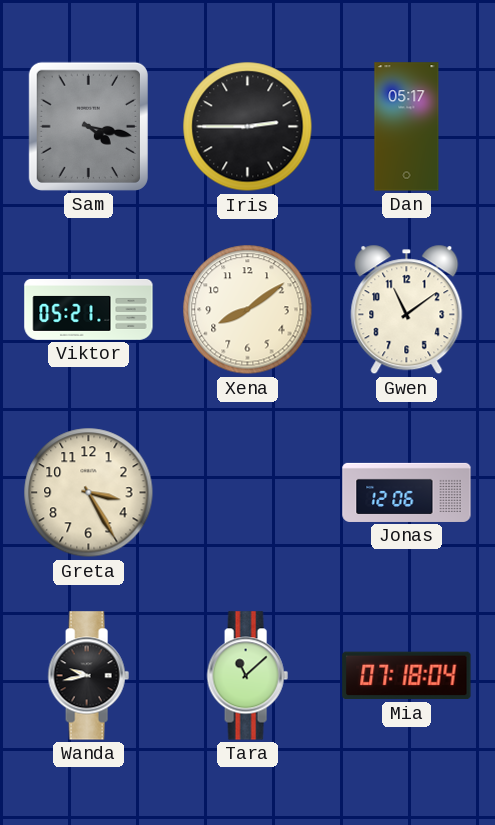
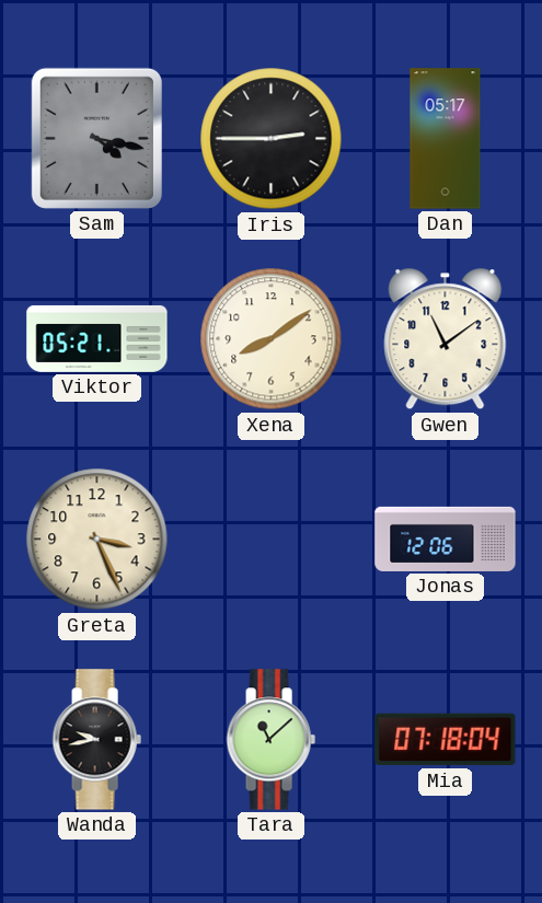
Greta: 3:25 -> 3:26
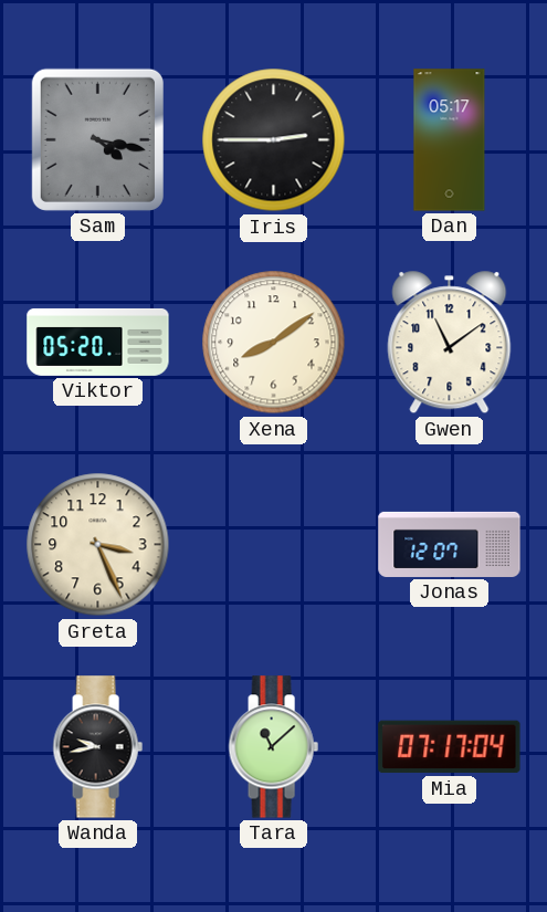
Viktor: 05:21 -> 05:20
Jonas: 12:06 -> 12:07
Mia: 07:18 -> 07:17
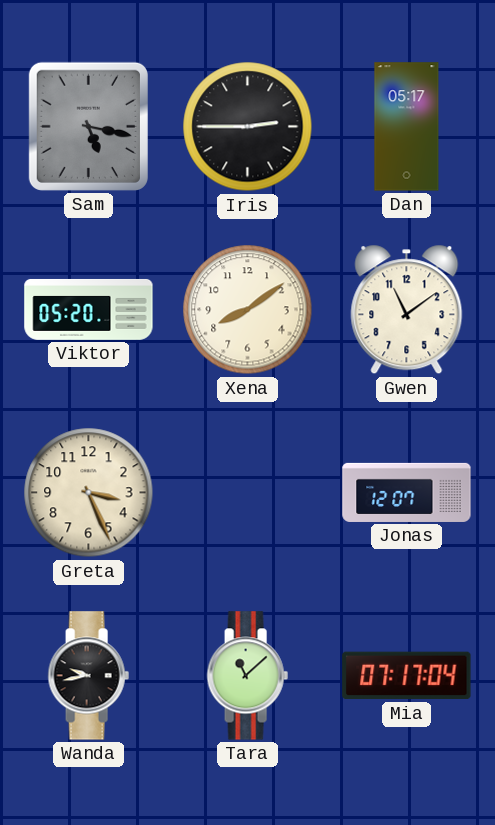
Sam: 4:17 -> 5:17
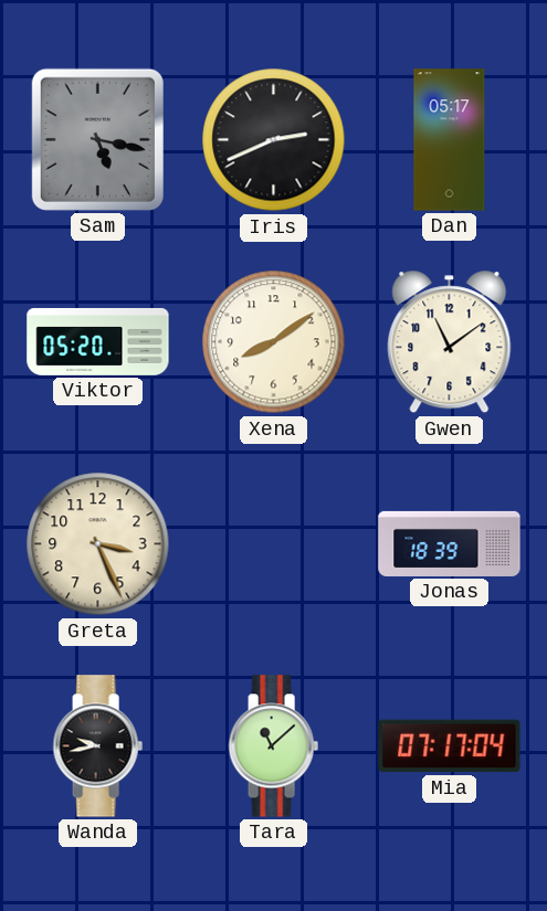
Iris: 2:45 -> 2:41
Jonas: 12:07 -> 18:39
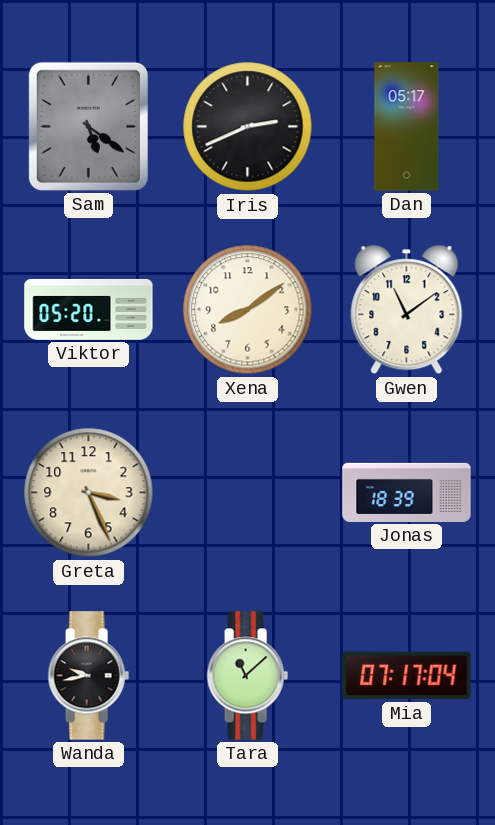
Sam: 5:17 -> 5:21
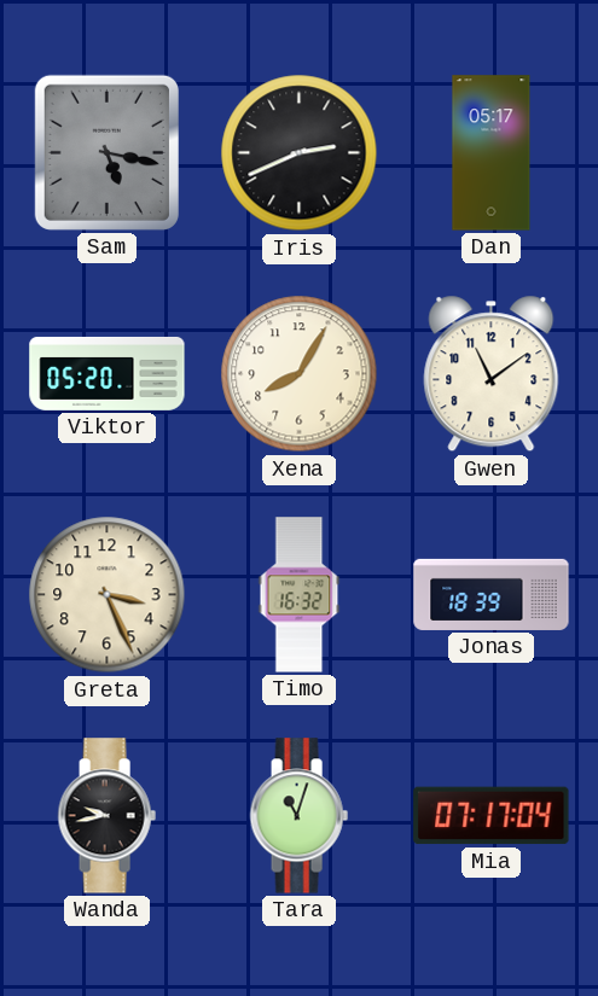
Sam: 5:21 -> 5:17
Xena: 8:09 -> 8:05
Timo: none -> 16:32
Tara: 11:08 -> 11:03
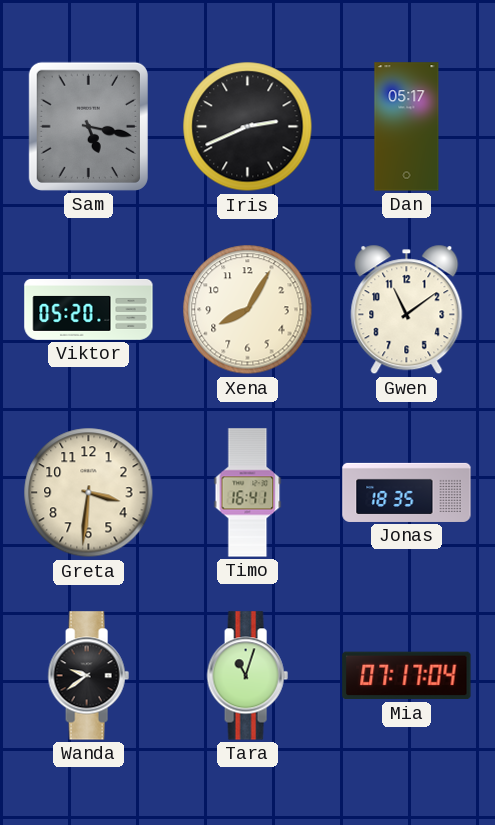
Greta: 3:26 -> 3:31
Timo: 16:32 -> 16:41
Jonas: 18:39 -> 18:35
Wanda: 9:43 -> 9:39
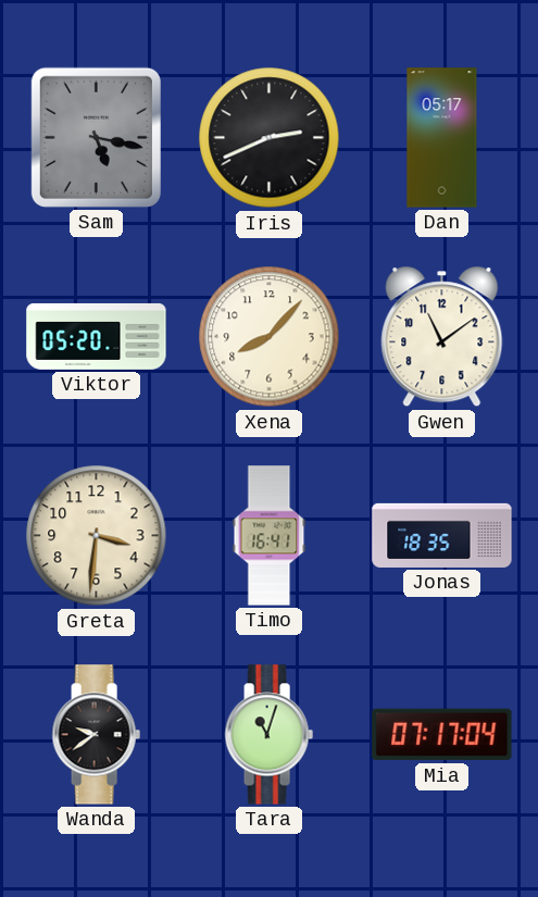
Xena: 8:05 -> 8:07
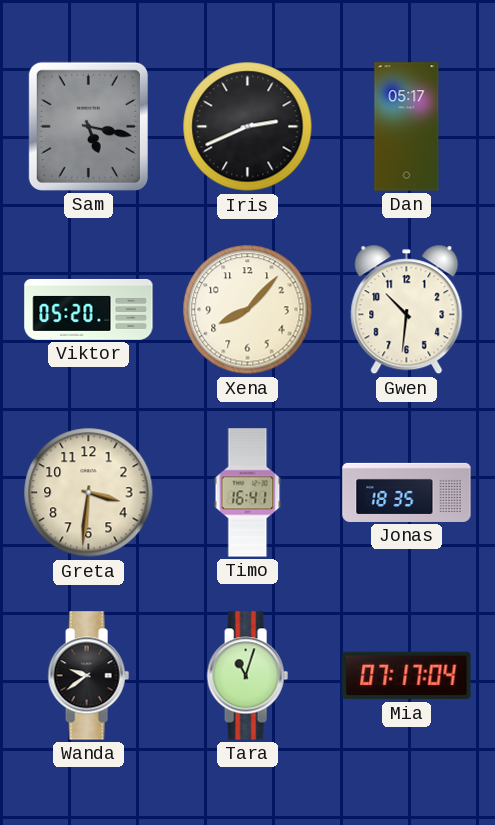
Gwen: 11:09 -> 10:31
